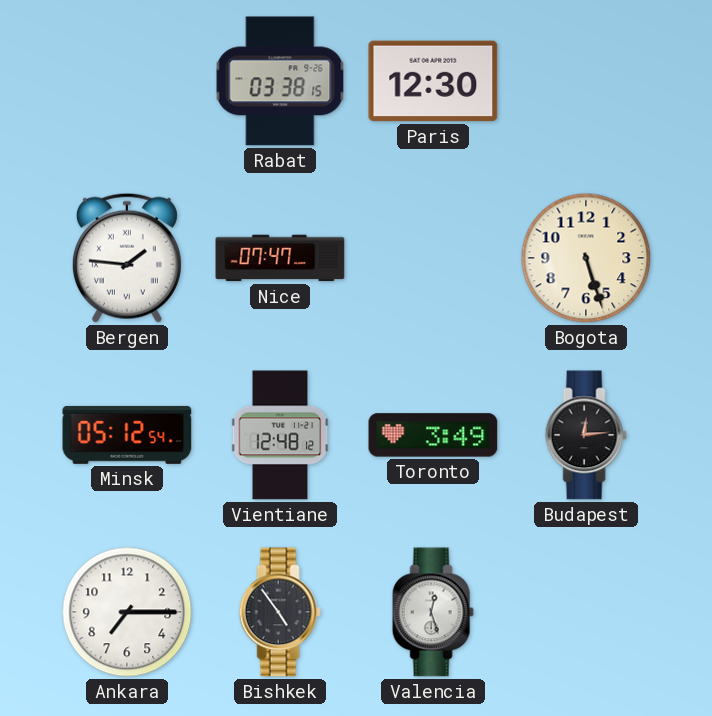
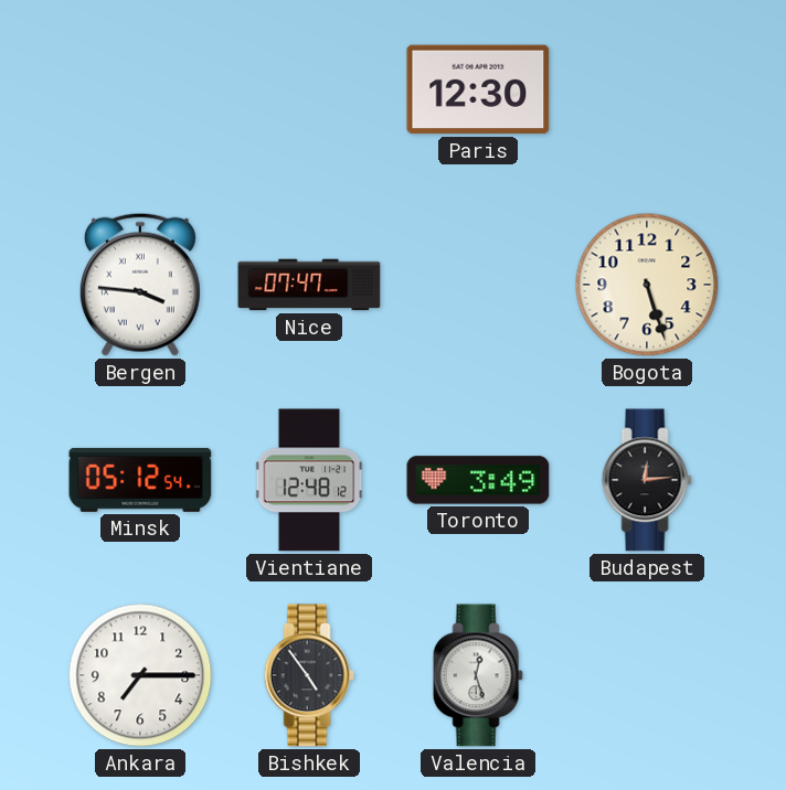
Rabat: 03:38 -> none
Bergen: 1:46 -> 3:46
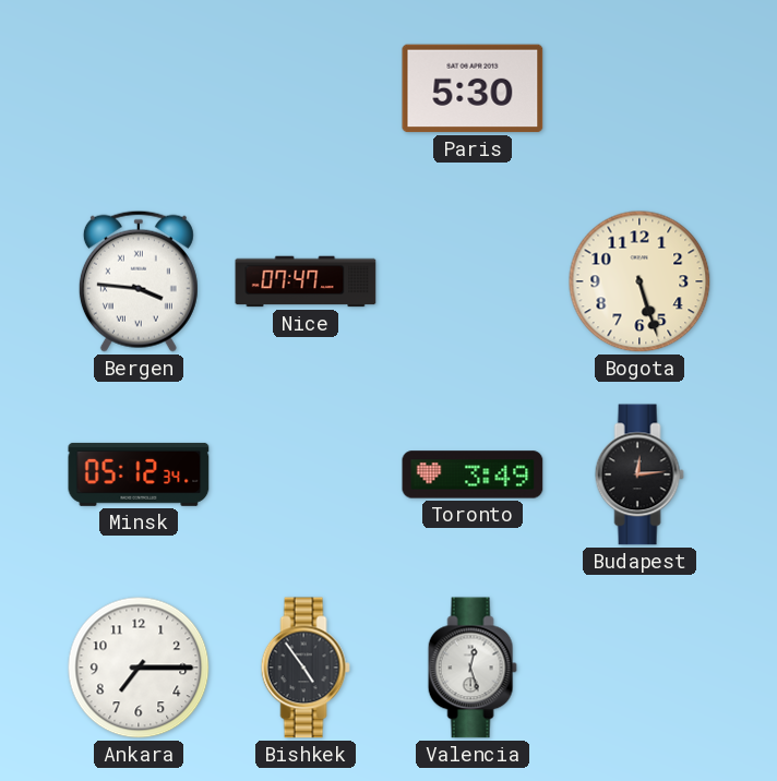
Paris: 12:30 -> 5:30
Minsk: 05:12:54 -> 05:12:34
Vientiane: 12:48 -> none
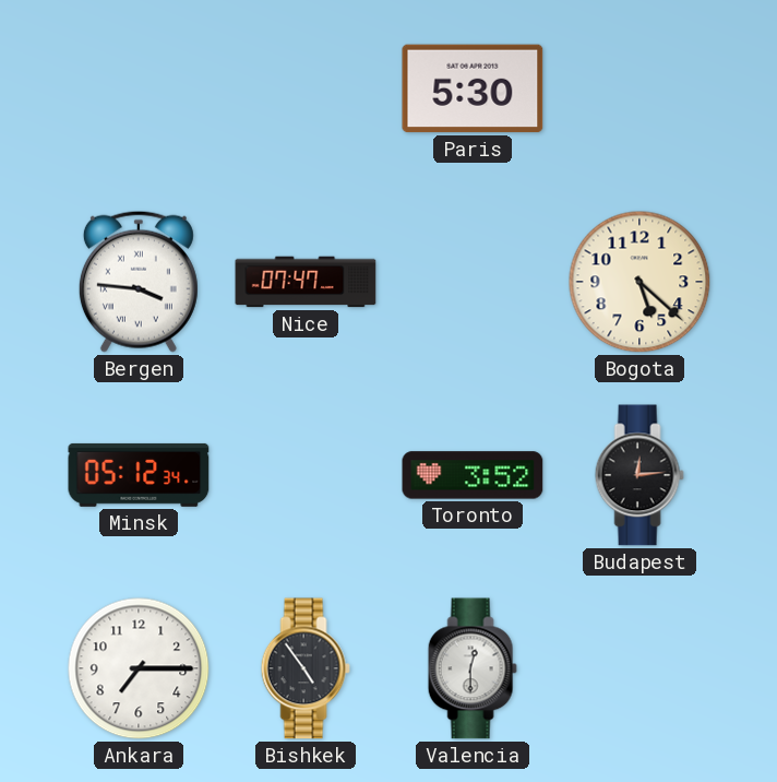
Bogota: 5:27 -> 5:22
Toronto: 3:49 -> 3:52
Valencia: 12:27 -> 12:30
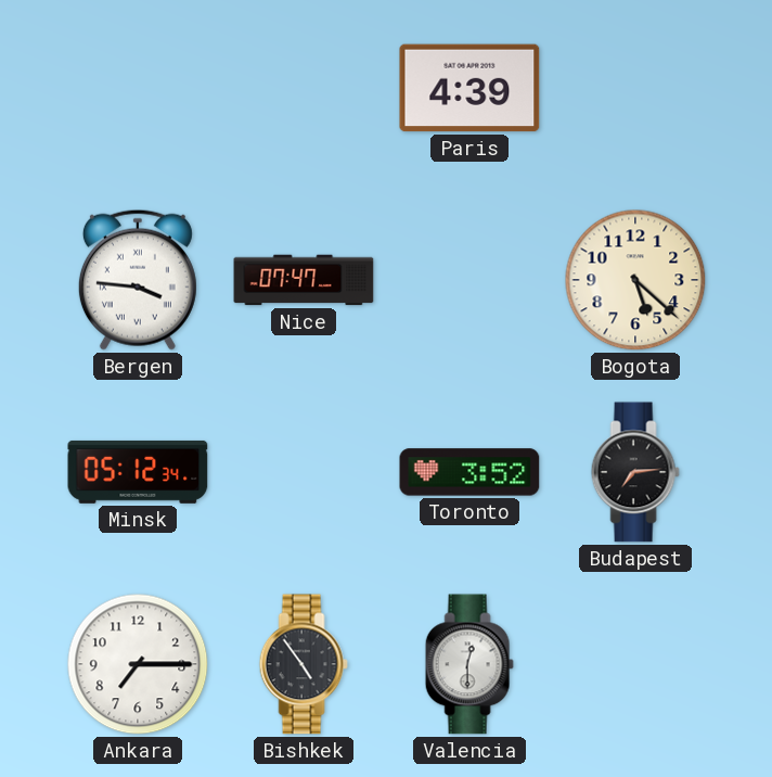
Paris: 5:30 -> 4:39
Budapest: 12:14 -> 7:14
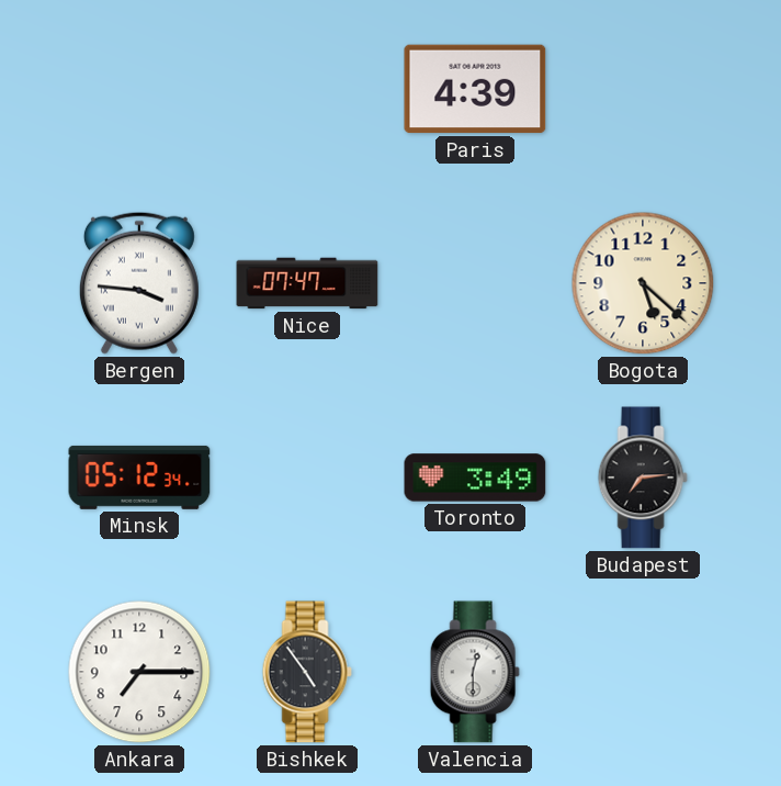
Toronto: 3:52 -> 3:49
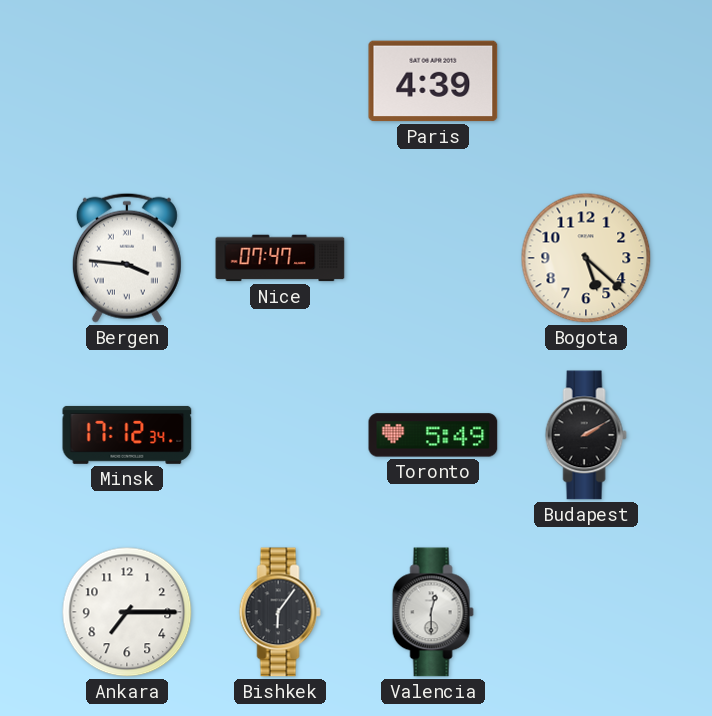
Minsk: 05:12 -> 17:12
Toronto: 3:49 -> 5:49
Budapest: 7:14 -> 2:10
Bishkek: 4:54 -> 6:06
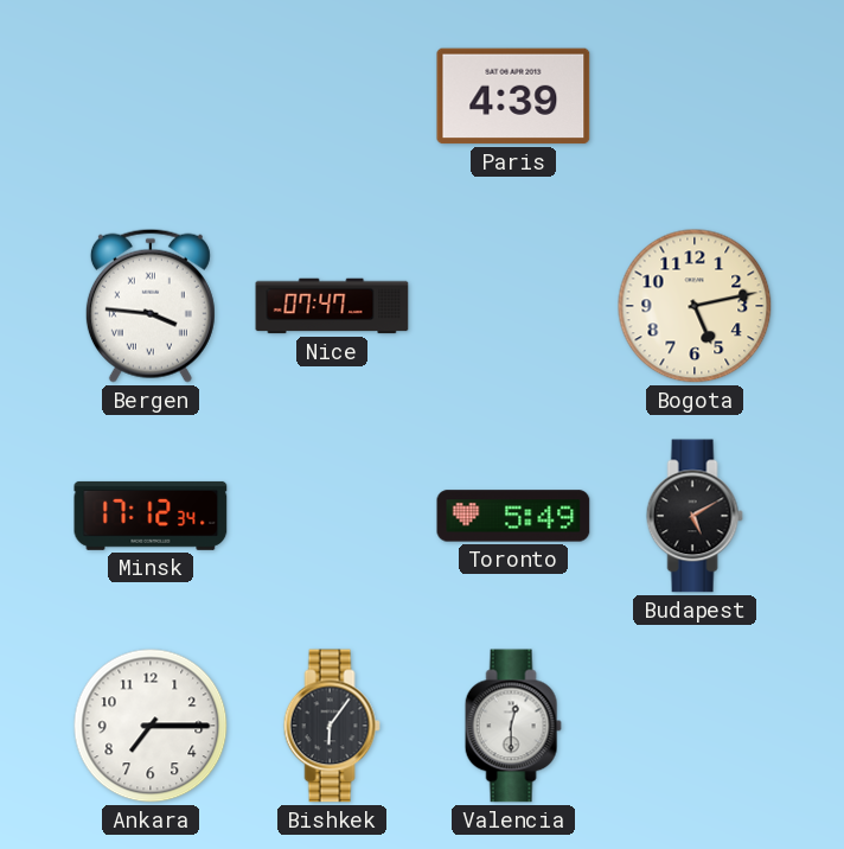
Bogota: 5:22 -> 5:13
Budapest: 2:10 -> 5:10
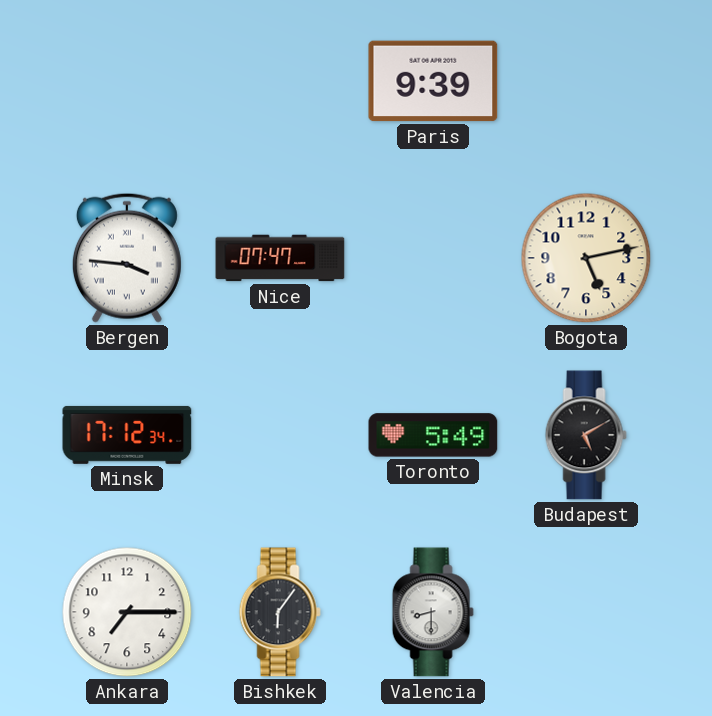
Paris: 4:39 -> 9:39
Valencia: 12:30 -> 8:30
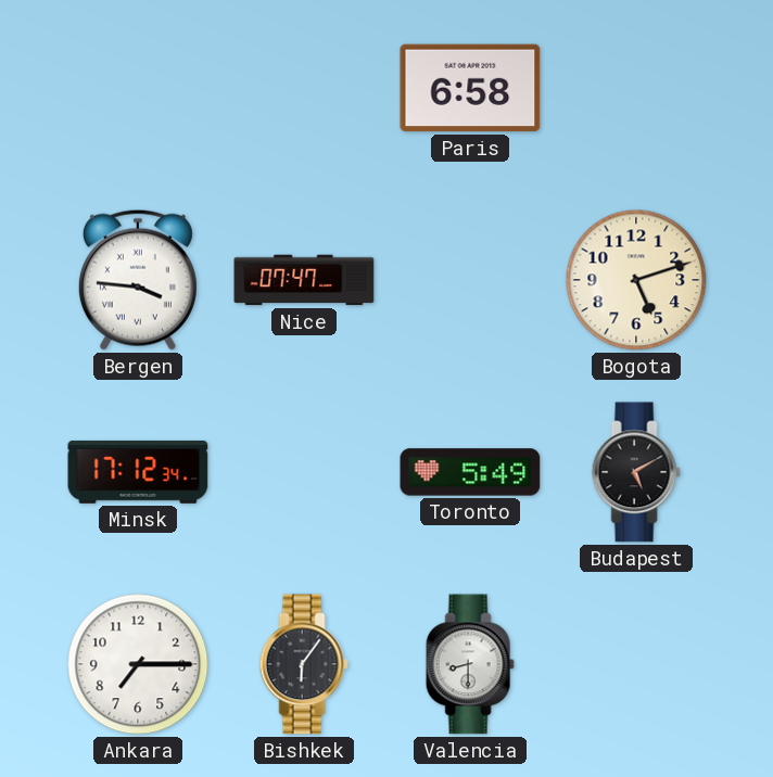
Paris: 9:39 -> 6:58
Bogota: 5:13 -> 5:12
